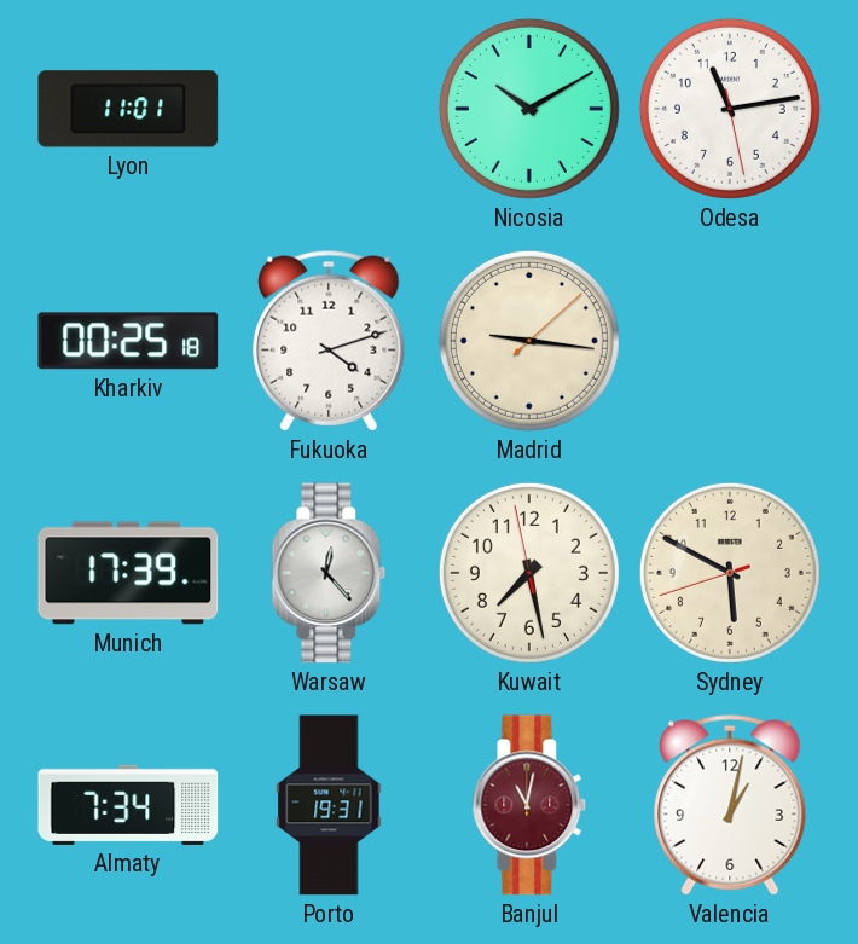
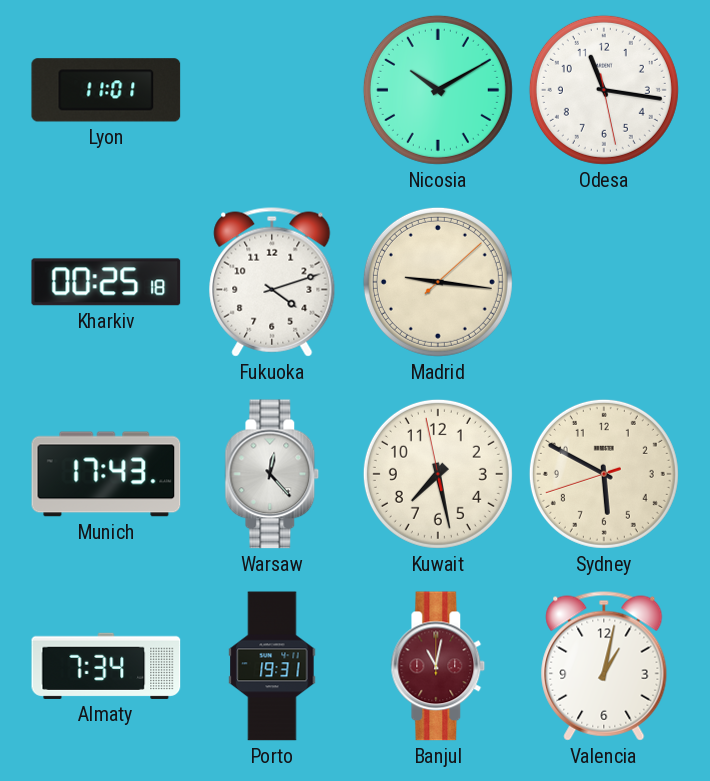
Odesa: 11:13 -> 11:16
Munich: 17:39 -> 17:43
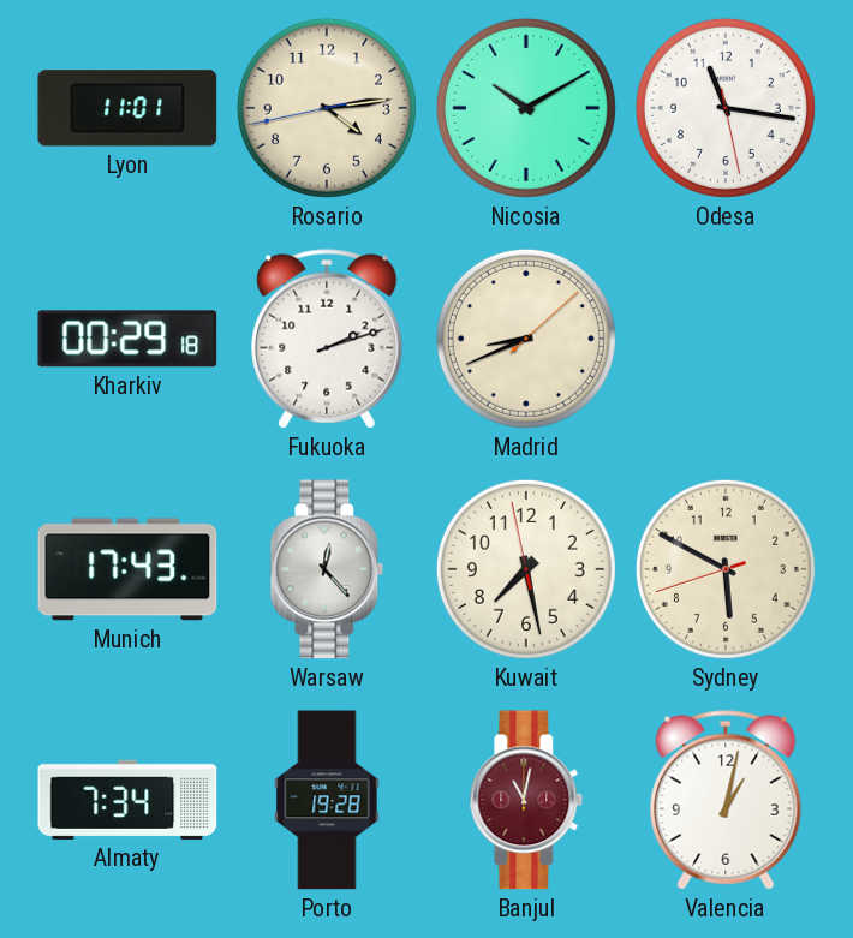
Rosario: none -> 4:13
Kharkiv: 00:25 -> 00:29
Fukuoka: 4:12 -> 2:12
Madrid: 9:16 -> 8:41
Porto: 19:31 -> 19:28
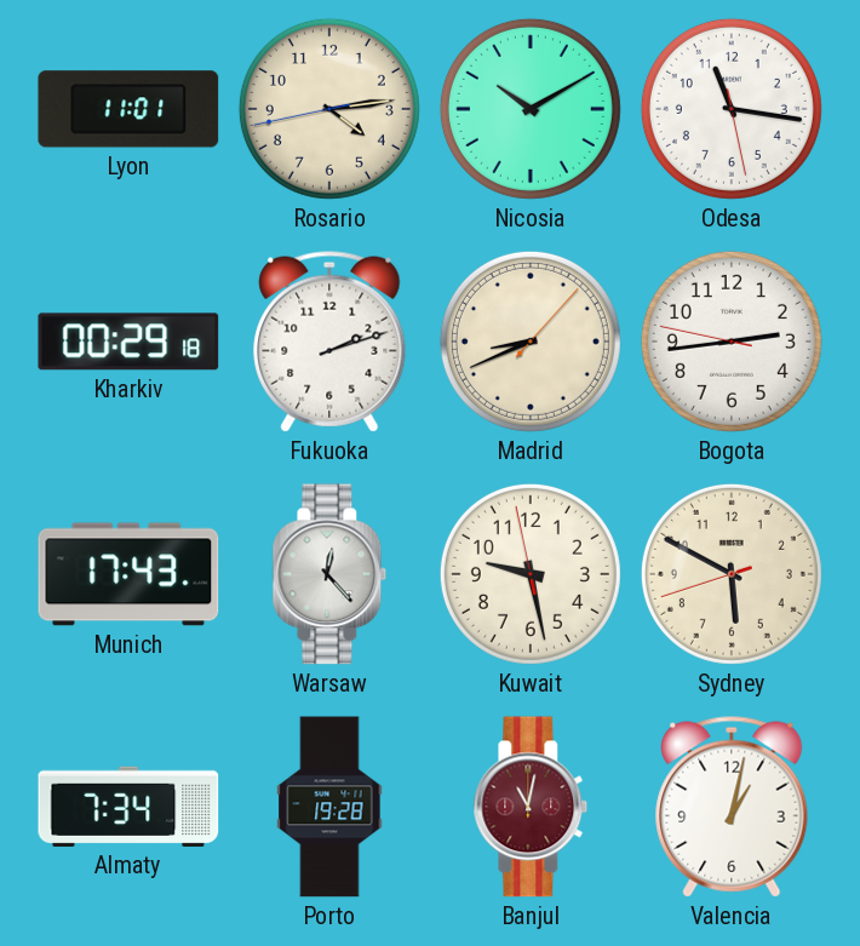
Madrid: 8:41:08 -> 8:41:07
Bogota: none -> 2:43
Kuwait: 7:27 -> 9:27
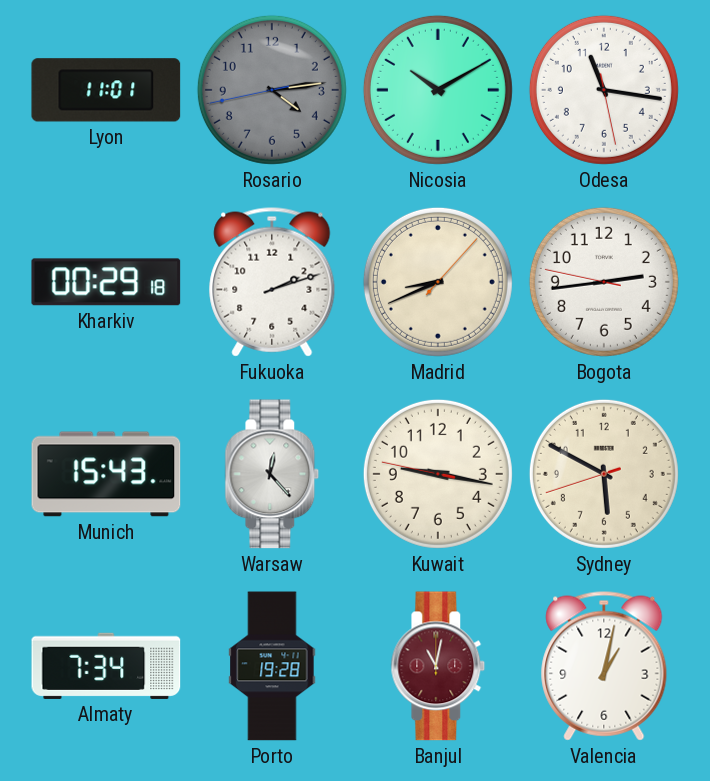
Rosario dial: cream -> grey
Munich: 17:43 -> 15:43
Kuwait: 9:27 -> 9:16
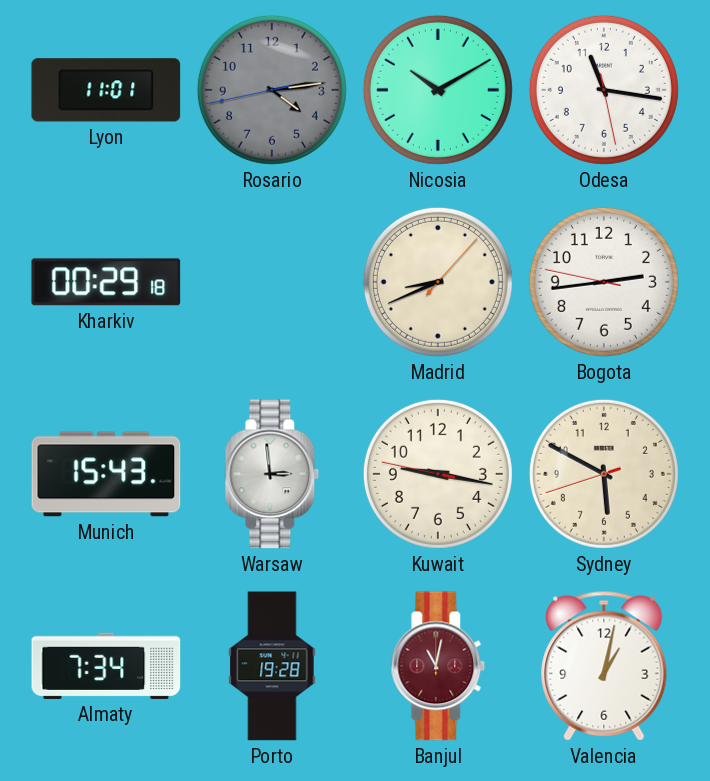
Fukuoka: 2:12 -> none
Warsaw: 12:23 -> 2:59
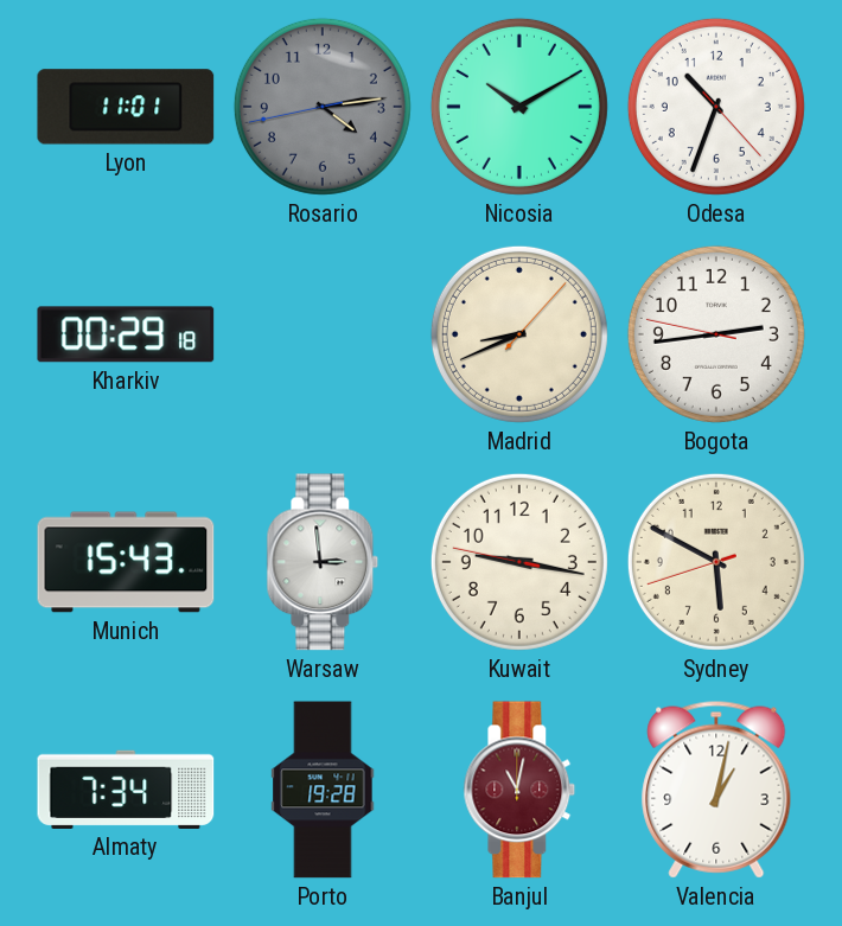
Odesa: 11:16 -> 10:33
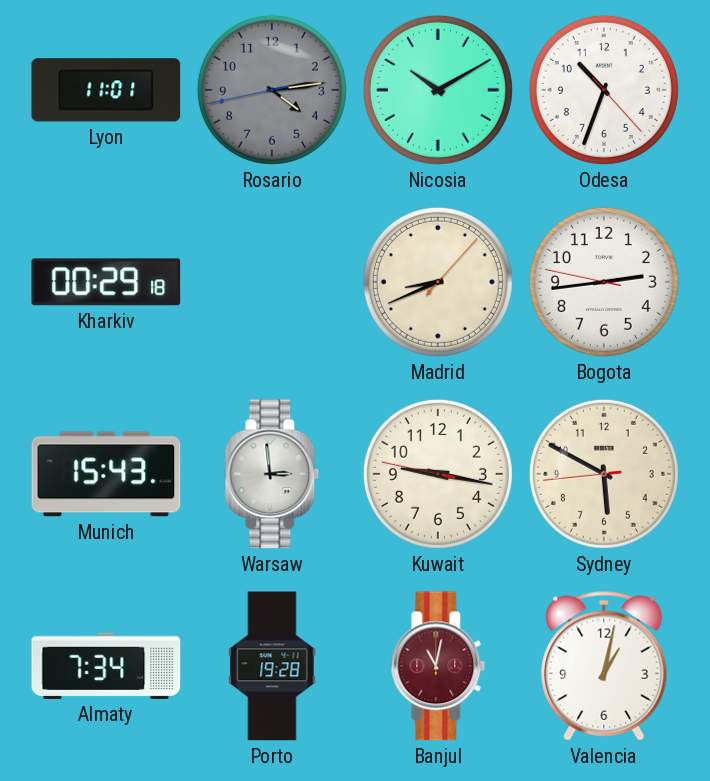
Sydney: 5:49:42 -> 5:49:44
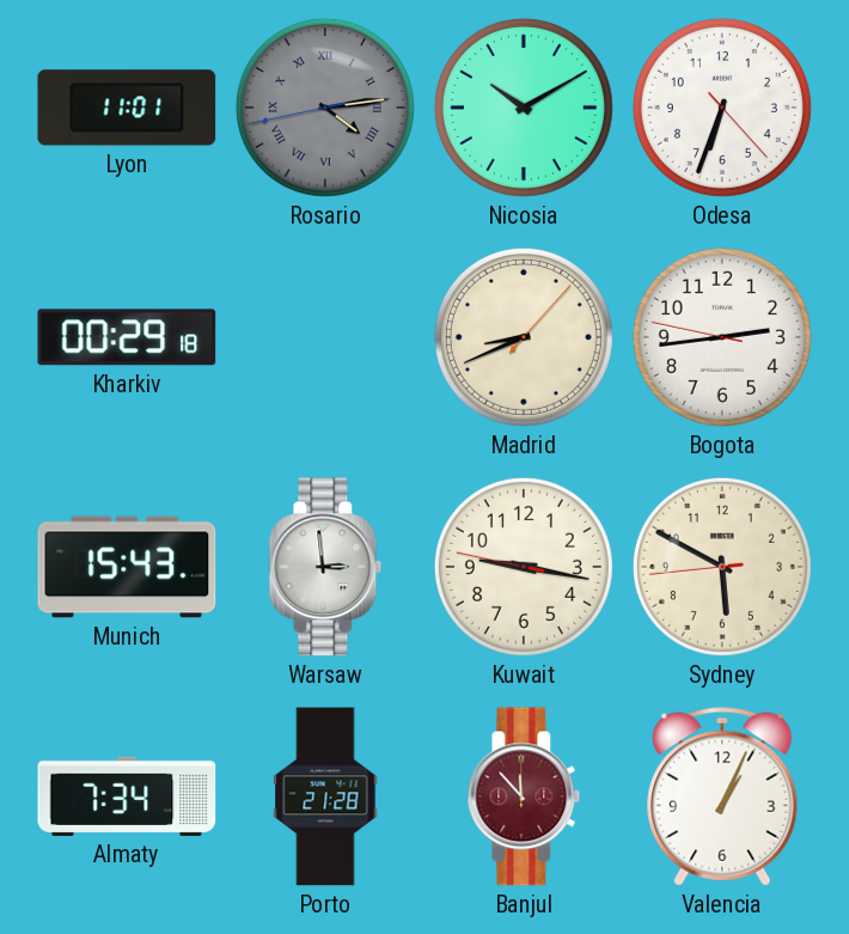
Rosario numerals: Arabic -> Roman
Odesa: 10:33 -> 6:33
Porto: 19:28 -> 21:28
Banjul: 11:02 -> 11:53
Valencia: 1:02 -> 1:04
